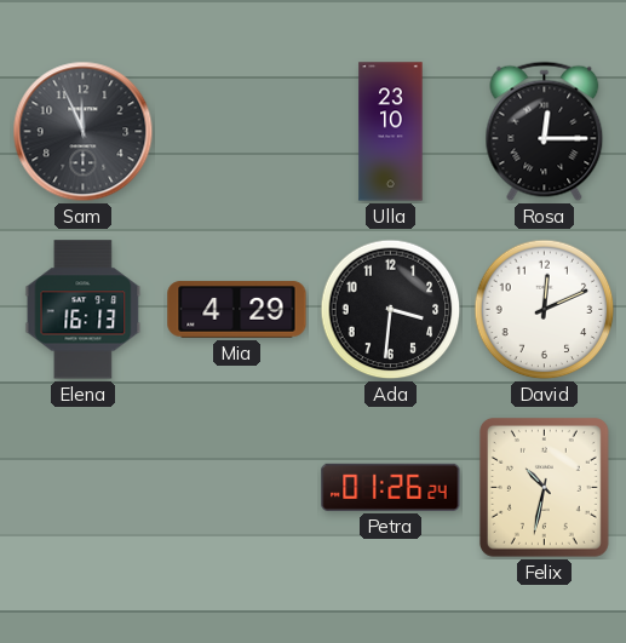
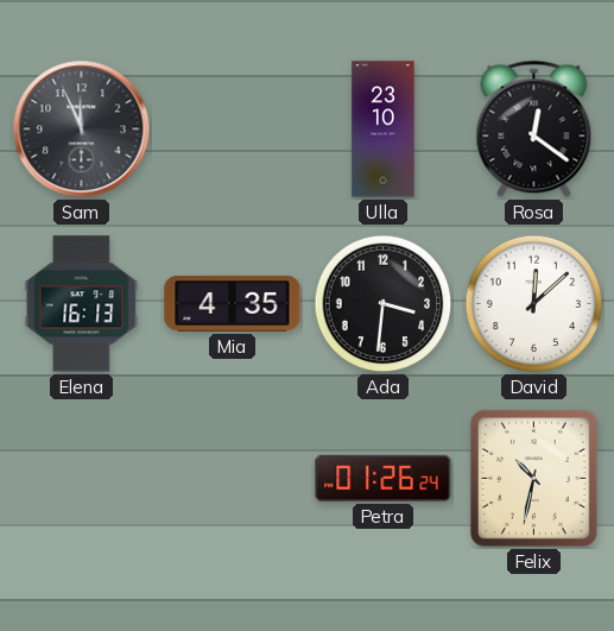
Rosa: 12:15 -> 12:21
Mia: 4:29 -> 4:35
David: 12:11 -> 12:08
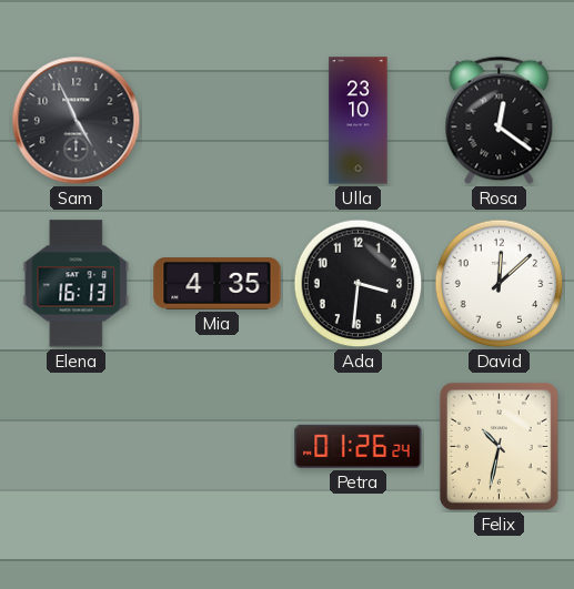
Sam: 11:56 -> 4:56
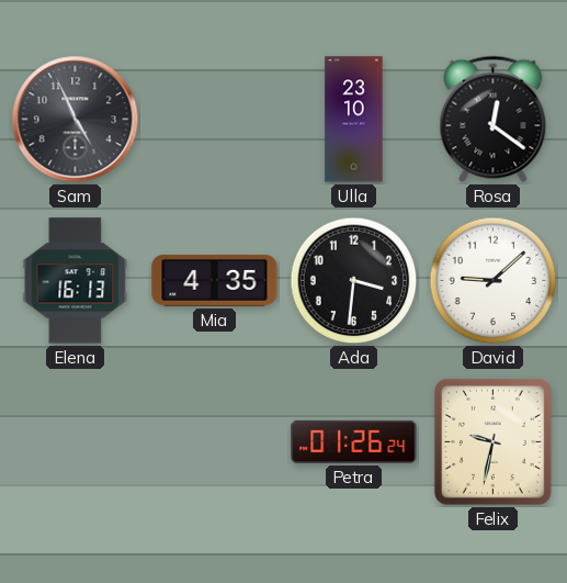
David: 12:08 -> 9:08
Felix: 10:32 -> 9:32
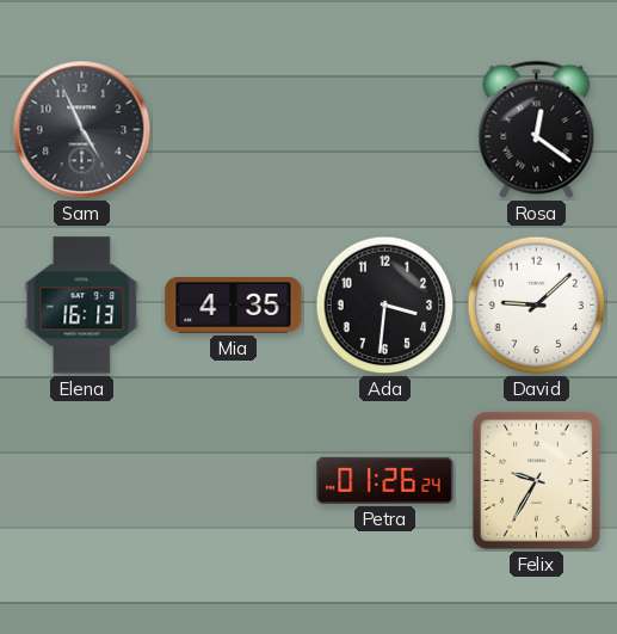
Ulla: 23:10 -> none
Felix: 9:32 -> 9:35
